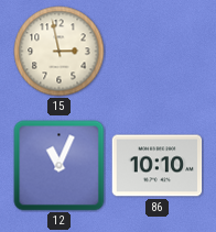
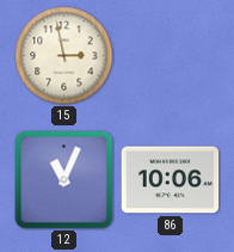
86: 10:10 -> 10:06
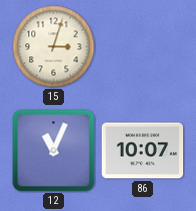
15: 2:58 -> 3:03
86: 10:06 -> 10:07
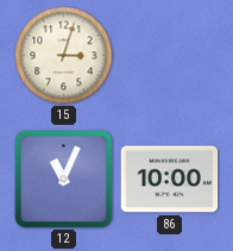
86: 10:07 -> 10:00
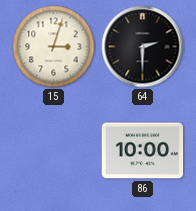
64: none -> 2:30
12: 11:04 -> none
